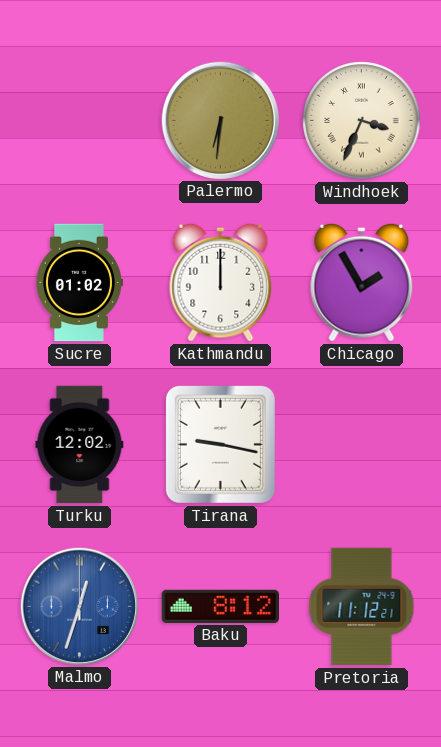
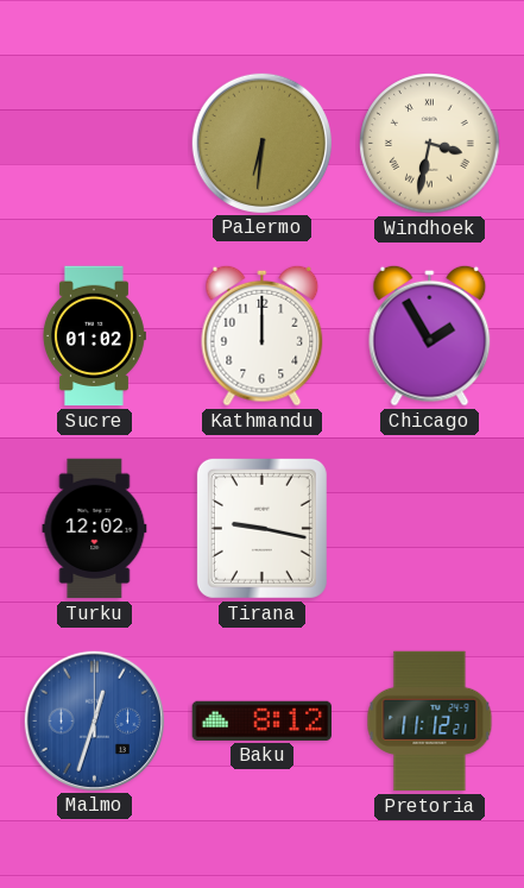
Windhoek: 3:34 -> 3:32
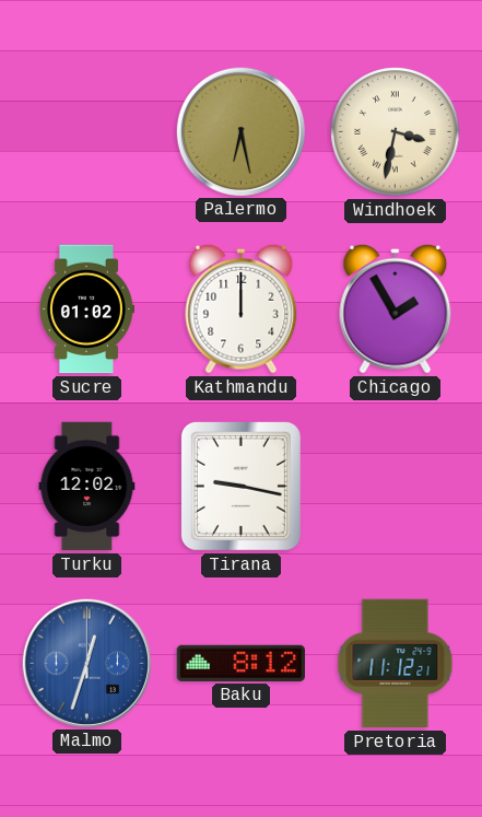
Palermo: 6:31 -> 6:28
